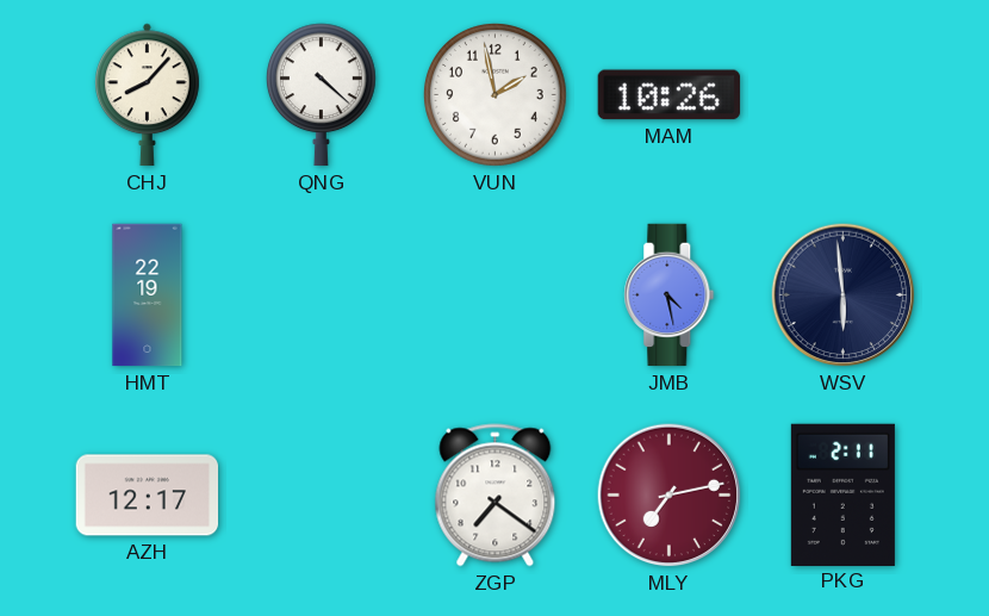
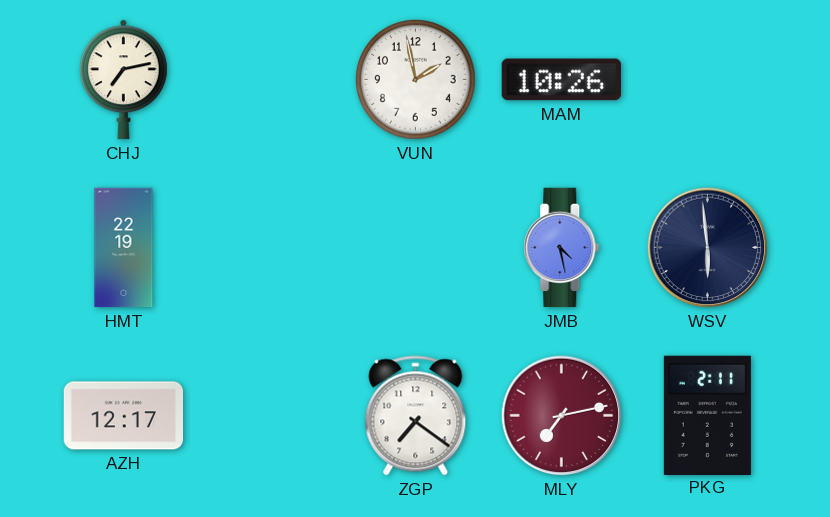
CHJ: 8:07 -> 7:13
QNG: 4:22 -> none
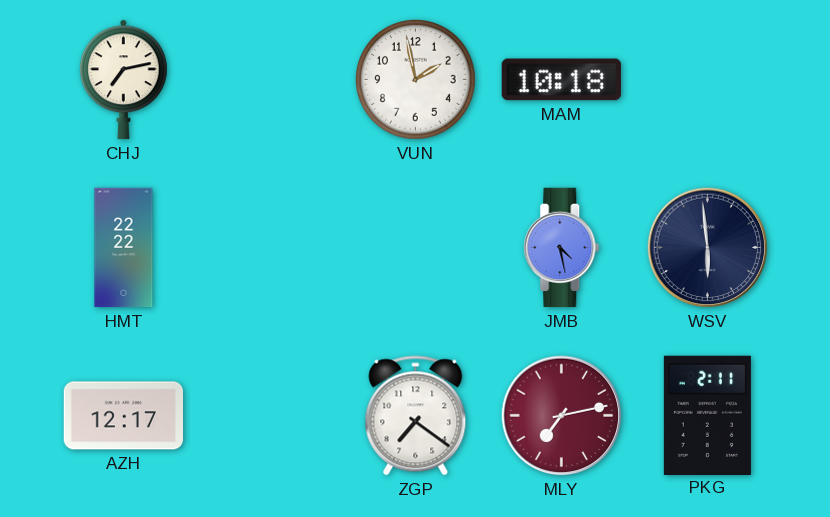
MAM: 10:26 -> 10:18
HMT: 22:19 -> 22:22
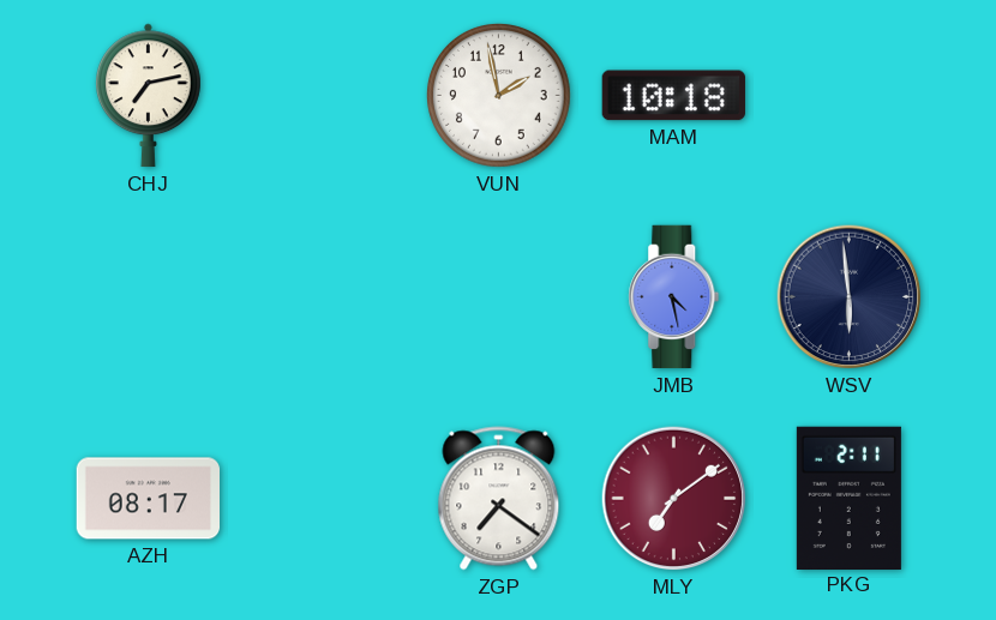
HMT: 22:22 -> none
AZH: 12:17 -> 08:17
MLY: 7:13 -> 7:09
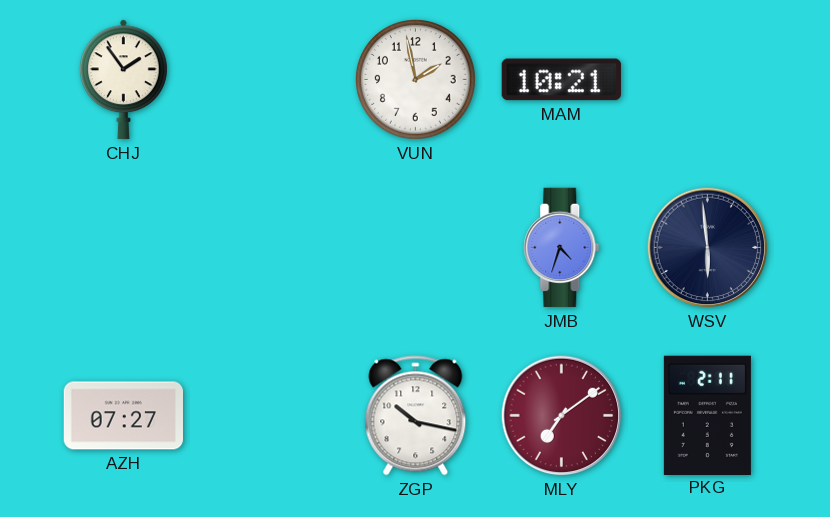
CHJ: 7:13 -> 1:54
MAM: 10:18 -> 10:21
JMB: 4:28 -> 4:33
AZH: 08:17 -> 07:27
ZGP: 7:21 -> 10:17
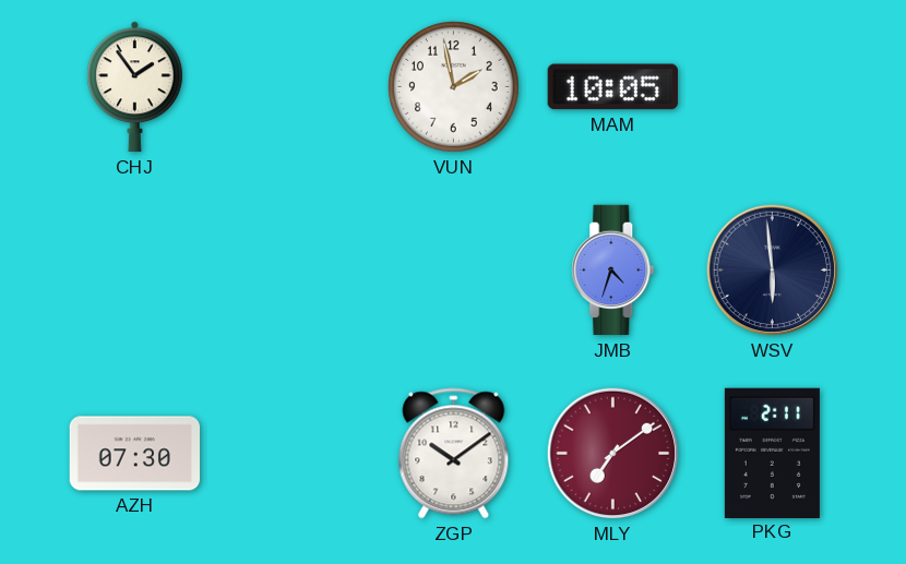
MAM: 10:21 -> 10:05
AZH: 07:27 -> 07:30
ZGP: 10:17 -> 10:09
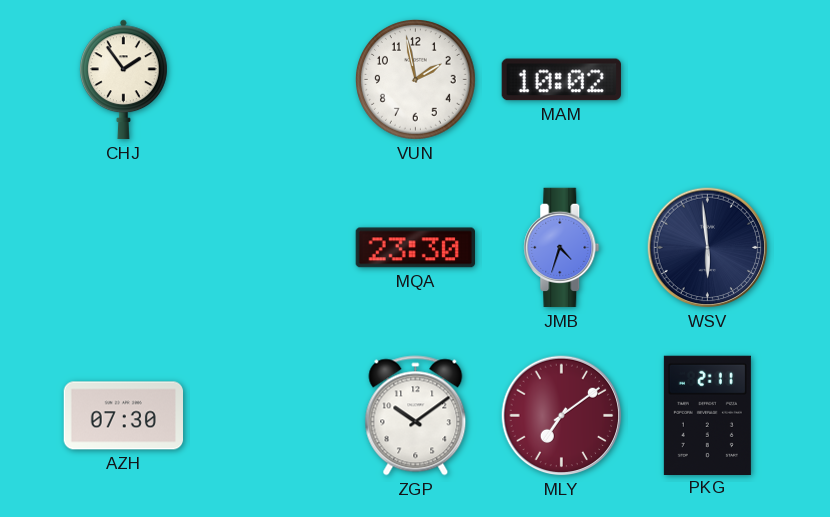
MAM: 10:05 -> 10:02
MQA: none -> 23:30
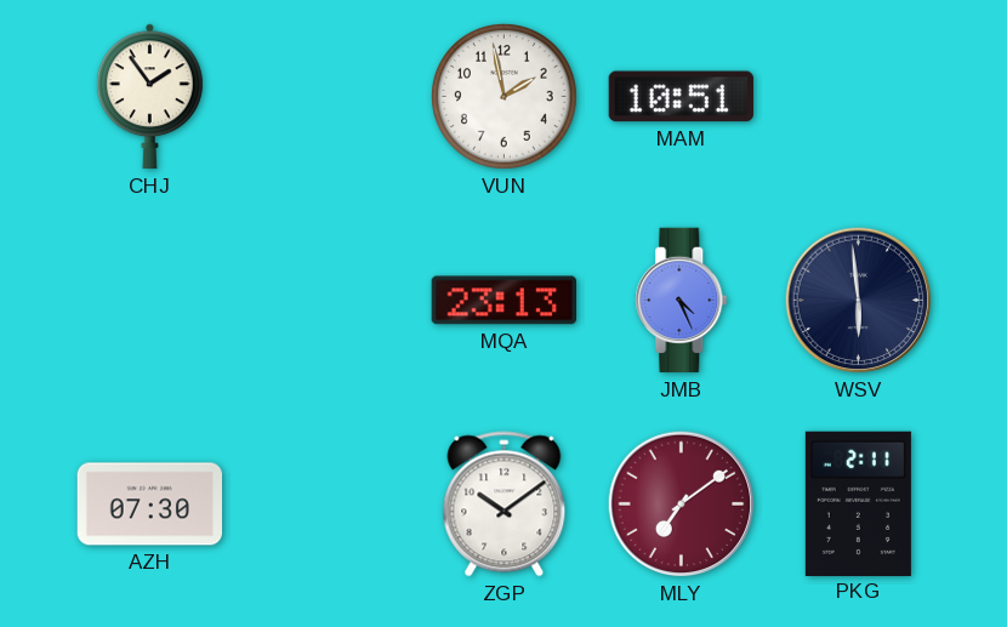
MAM: 10:02 -> 10:51
MQA: 23:30 -> 23:13
JMB: 4:33 -> 4:26
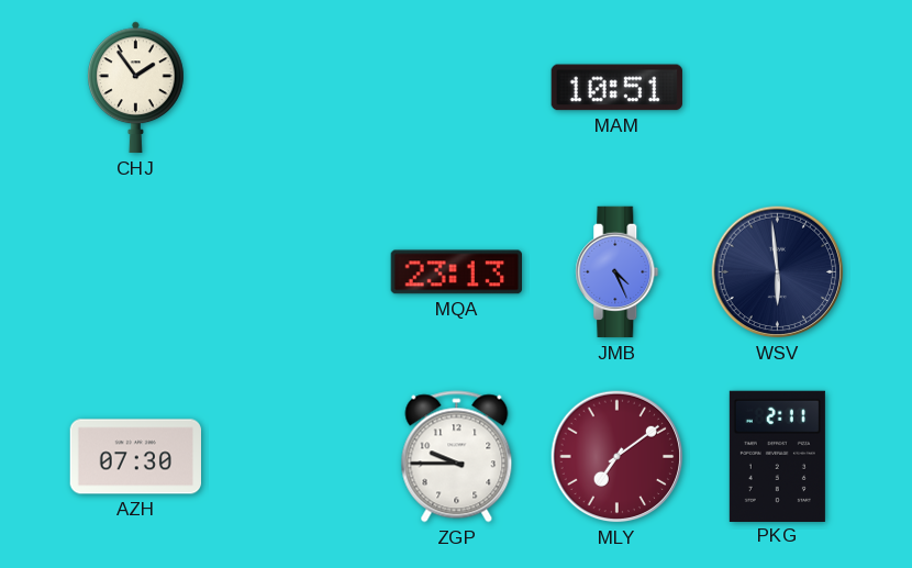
VUN: 1:58 -> none
ZGP: 10:09 -> 9:45
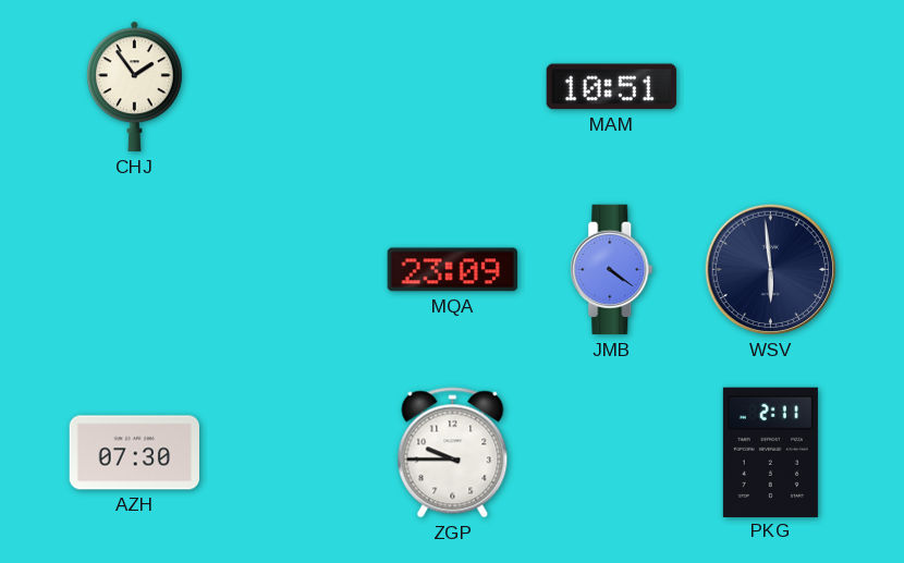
MQA: 23:13 -> 23:09
JMB: 4:26 -> 4:21
MLY: 7:09 -> none
